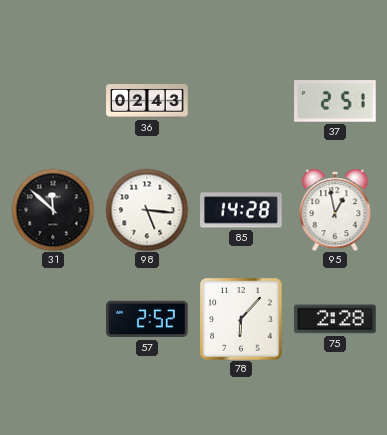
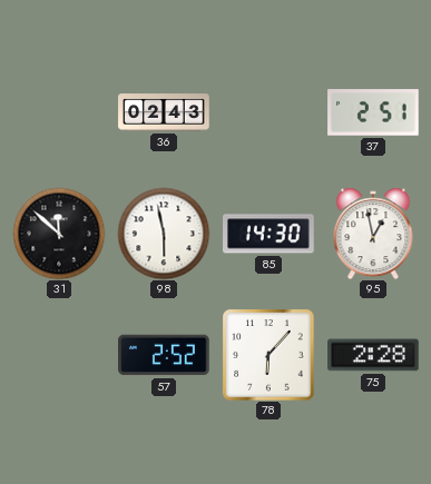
98: 5:16 -> 5:58
85: 14:28 -> 14:30
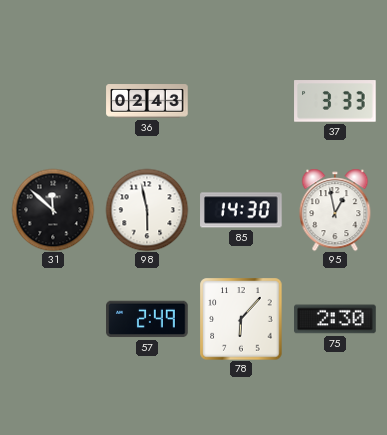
37: 2:51 -> 3:33
57: 2:52 -> 2:49
75: 2:28 -> 2:30
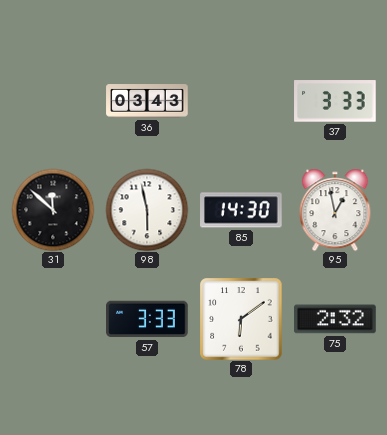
36: 02:43 -> 03:43
57: 2:49 -> 3:33
78: 6:07 -> 6:09
75: 2:30 -> 2:32
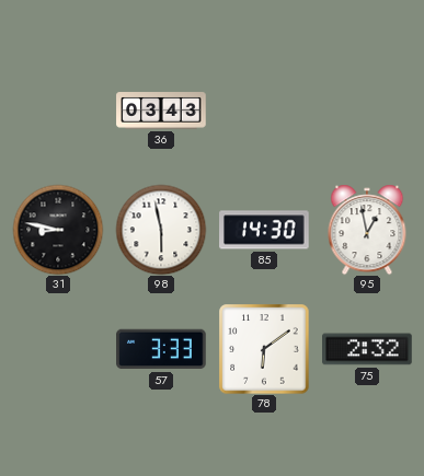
37: 3:33 -> none
31: 11:52 -> 8:47
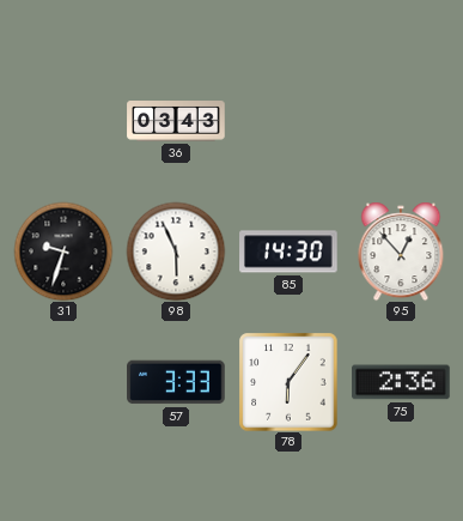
31: 8:47 -> 9:33
98: 5:58 -> 5:56
95: 12:58 -> 12:53
78: 6:09 -> 6:06
75: 2:32 -> 2:36
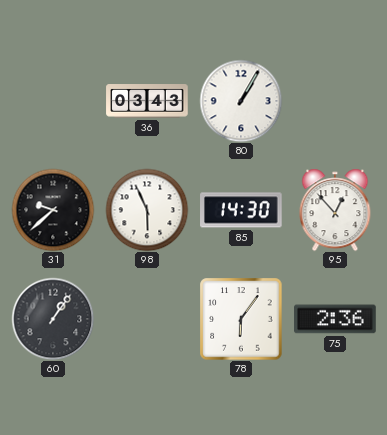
80: none -> 1:05
31: 9:33 -> 9:38
60: none -> 1:06
57: 3:33 -> none
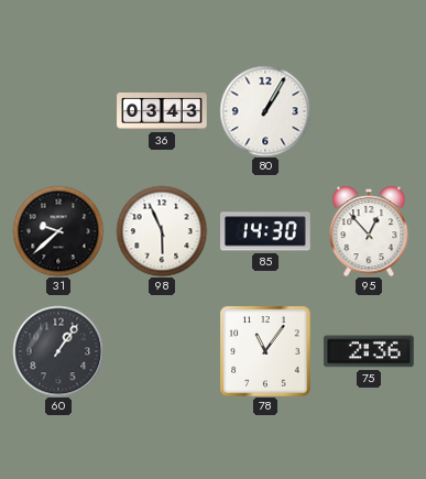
78: 6:06 -> 11:06
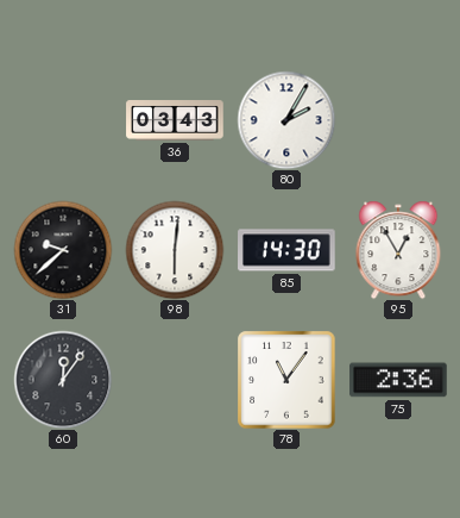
80: 1:05 -> 2:05
98: 5:56 -> 6:01
95: 12:53 -> 12:55
60: 1:06 -> 12:06
